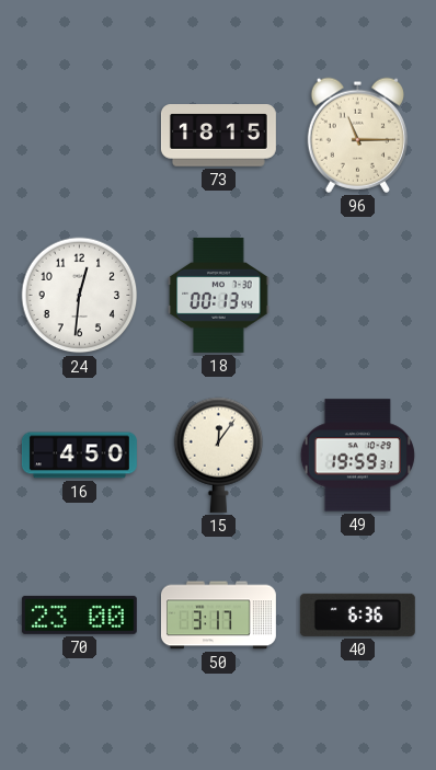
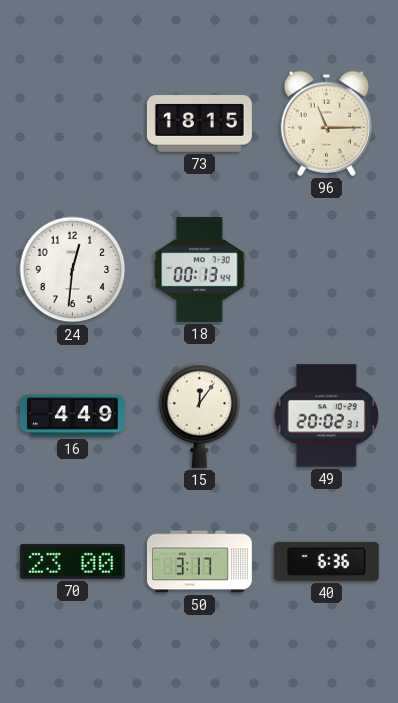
16: 4:50 -> 4:49
49: 19:59 -> 20:02
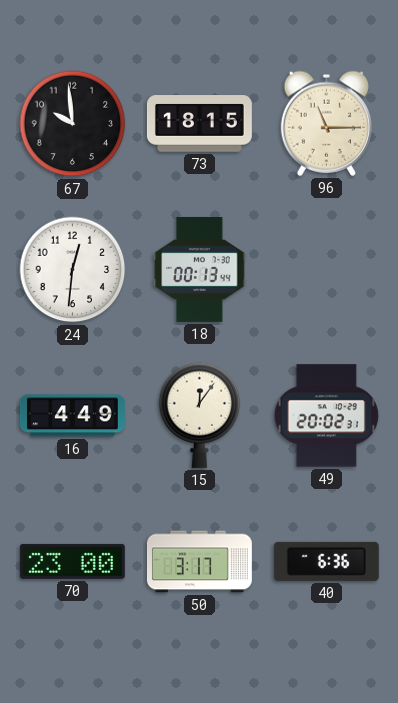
67: none -> 9:59
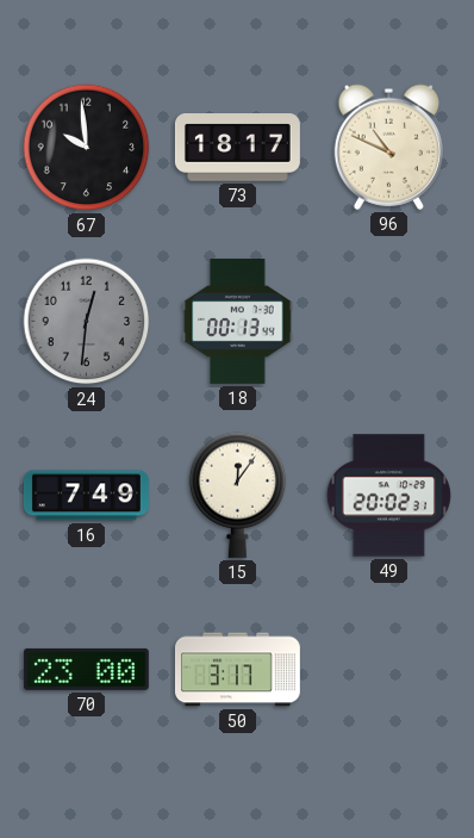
73: 18:15 -> 18:17
96: 11:15 -> 10:49
24 dial: white -> grey
16: 4:49 -> 7:49
40: 6:36 -> none
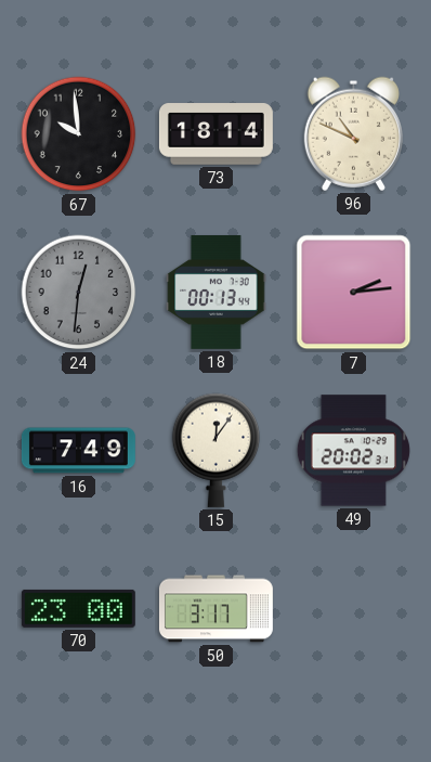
73: 18:17 -> 18:14
7: none -> 2:14
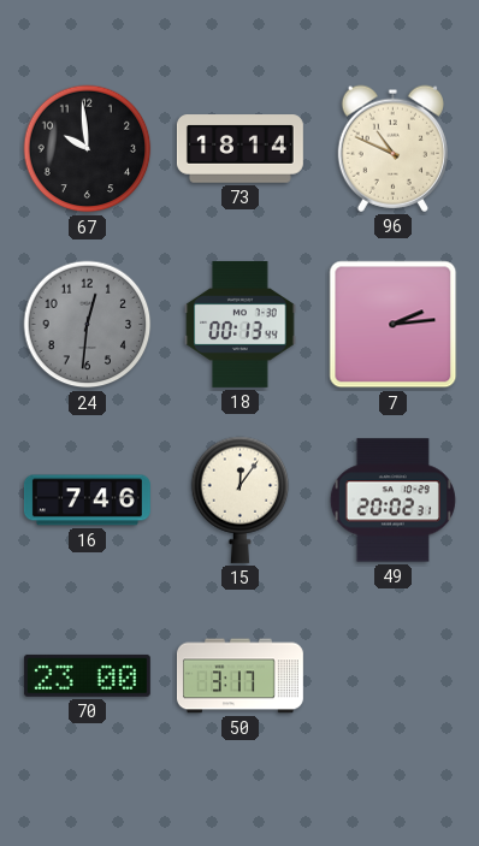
16: 7:49 -> 7:46
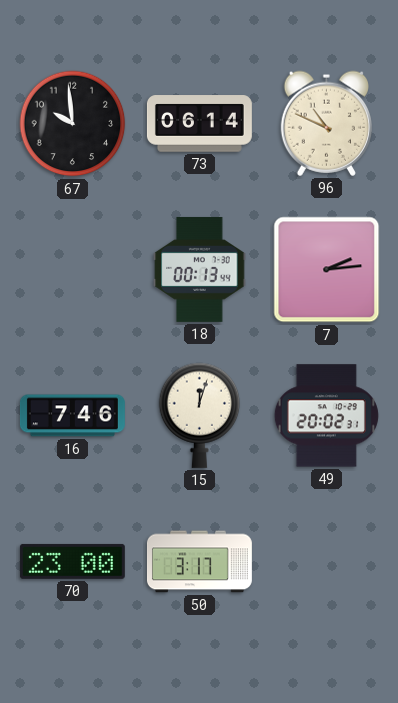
73: 18:14 -> 06:14
24: 12:31 -> none
15: 12:06 -> 12:03
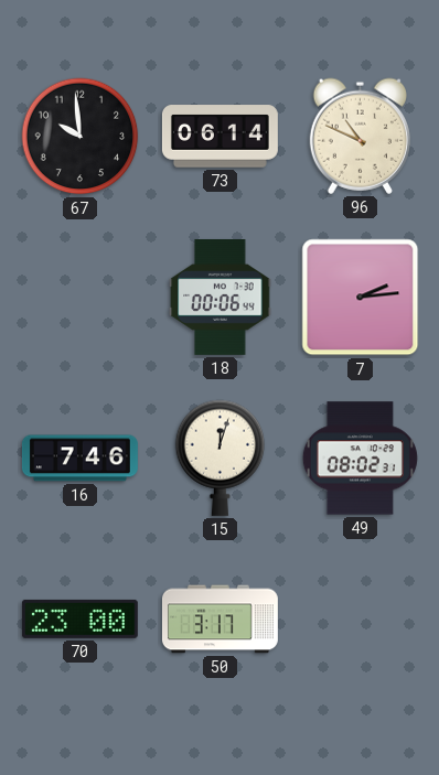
18: 00:13 -> 00:06
49: 20:02 -> 08:02
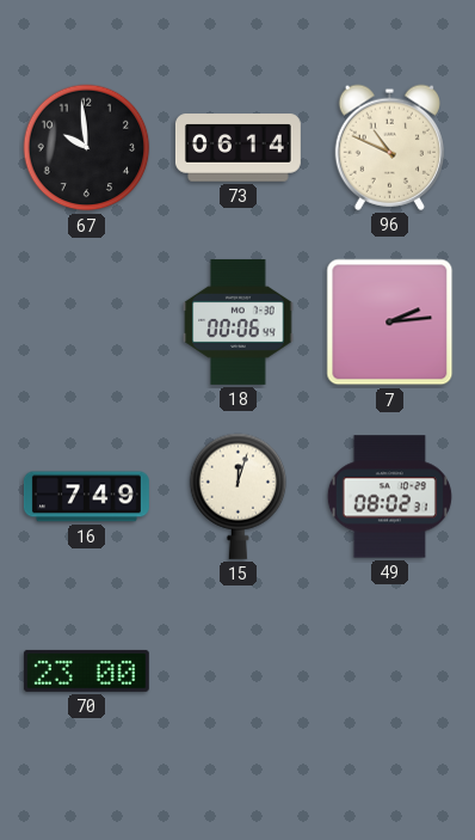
16: 7:46 -> 7:49
50: 3:17 -> none
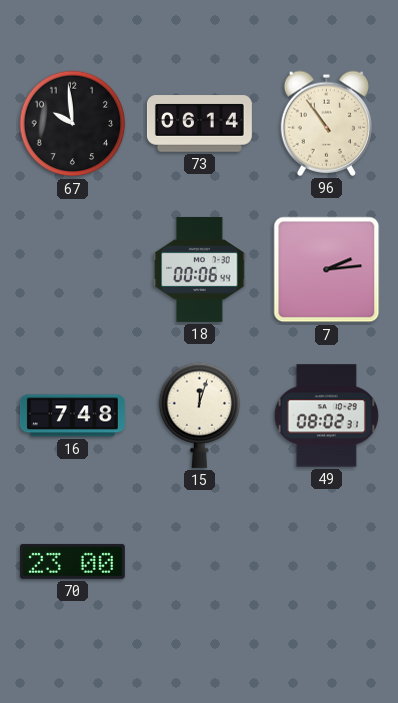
96: 10:49 -> 10:54
16: 7:49 -> 7:48
